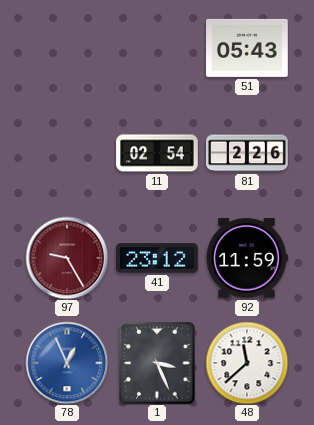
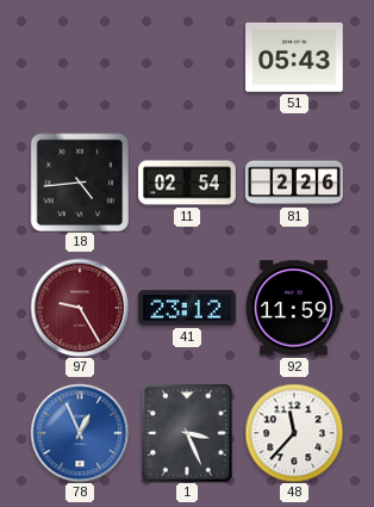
18: none -> 4:44
48: 11:38 -> 11:37
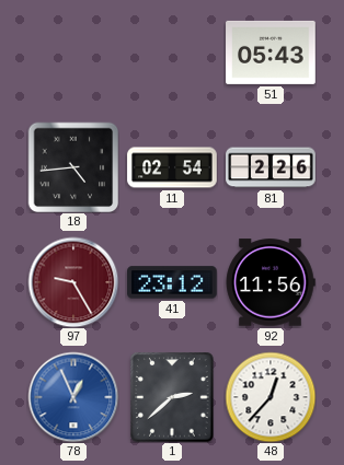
92: 11:59 -> 11:56
1: 3:26 -> 2:38
48: 11:37 -> 12:37
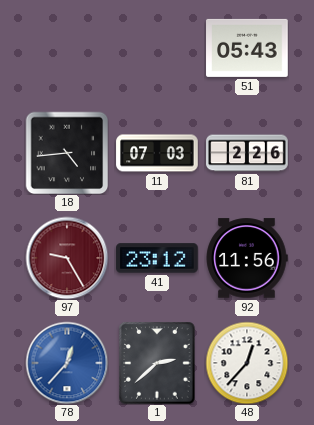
11: 02:54 -> 07:03
78: 12:56 -> 12:37
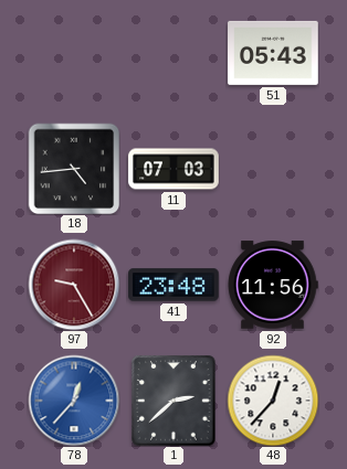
81: 2:26 -> none
41: 23:12 -> 23:48
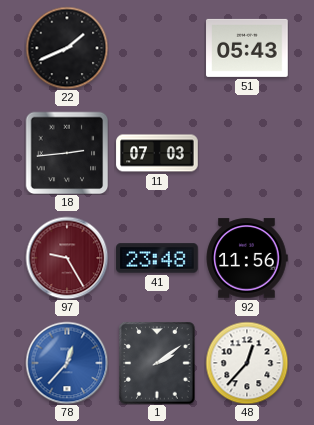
22: none -> 1:41
18: 4:44 -> 2:44
1: 2:38 -> 2:09
